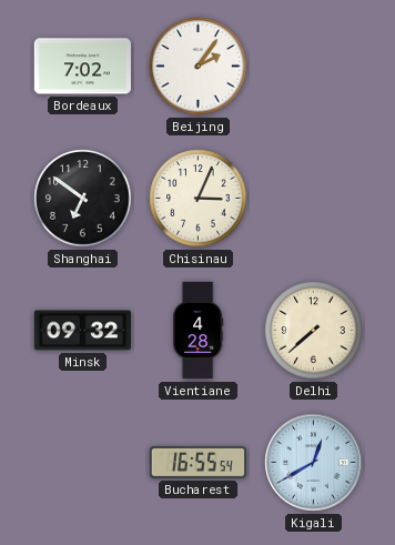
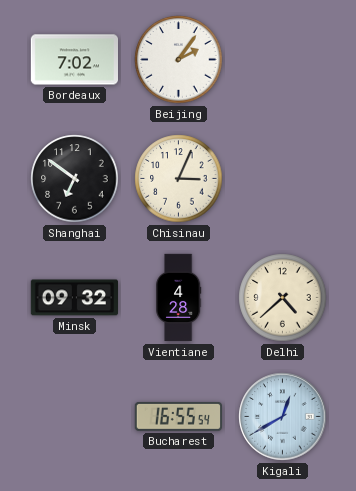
Delhi: 7:38 -> 4:38
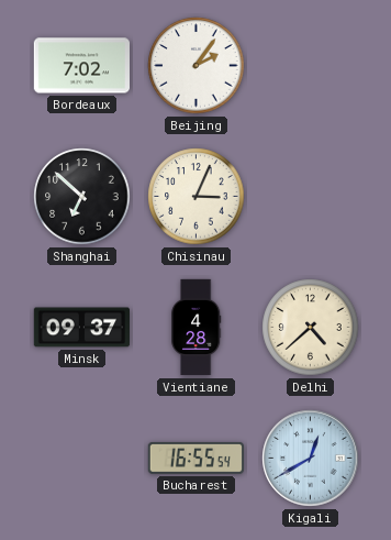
Shanghai: 6:51 -> 6:52
Minsk: 09:32 -> 09:37
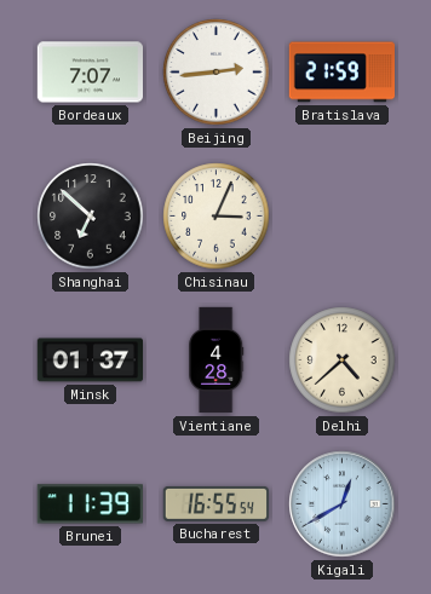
Bordeaux: 7:02 -> 7:07
Beijing: 2:06 -> 2:44
Bratislava: none -> 21:59
Minsk: 09:37 -> 01:37
Brunei: none -> 11:39
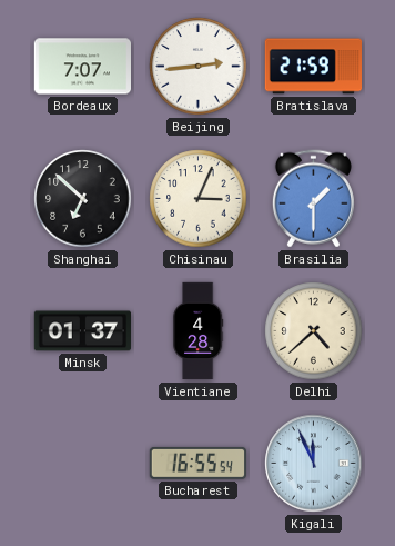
Brasilia: none -> 1:30
Brunei: 11:39 -> none
Kigali: 12:40 -> 11:56
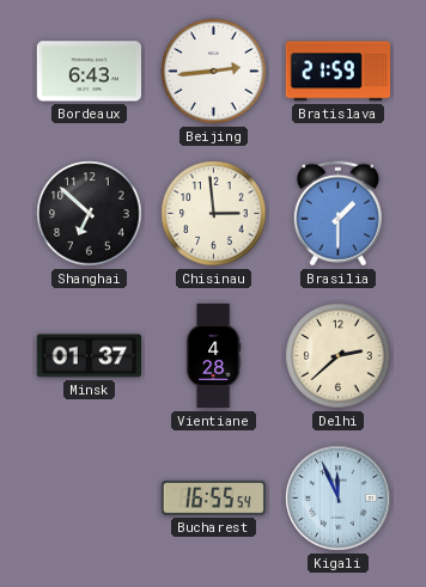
Bordeaux: 7:07 -> 6:43
Chisinau: 3:04 -> 2:59
Delhi: 4:38 -> 2:38
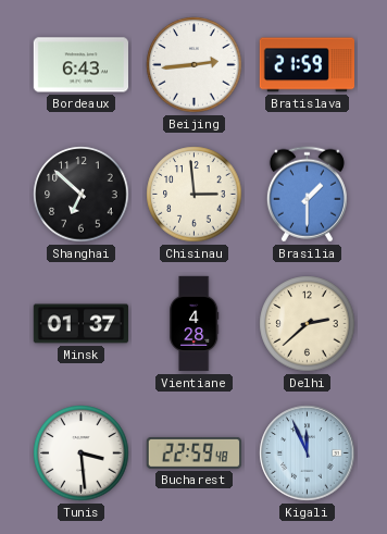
Tunis: none -> 3:29
Bucharest: 16:55 -> 22:59
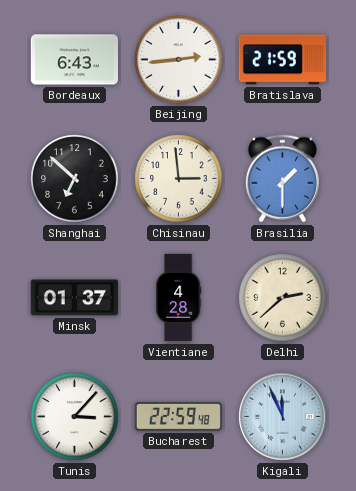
Tunis: 3:29 -> 3:07
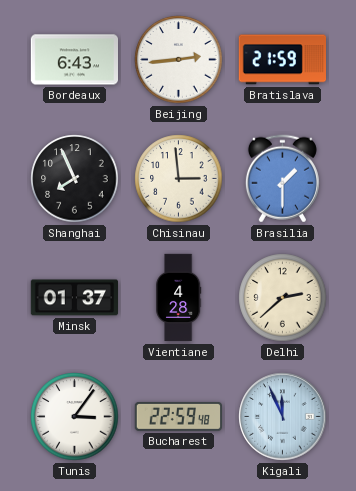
Shanghai: 6:52 -> 7:56
Tunis: 3:07 -> 3:06
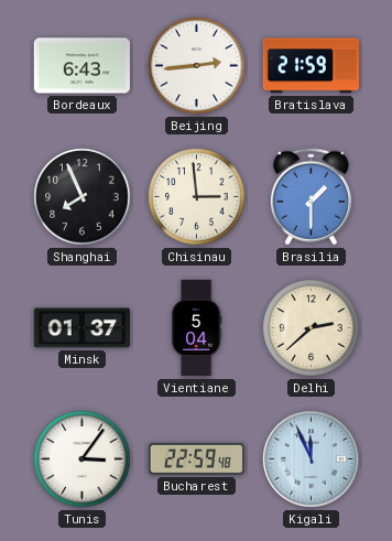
Vientiane: 4:28 -> 5:04
